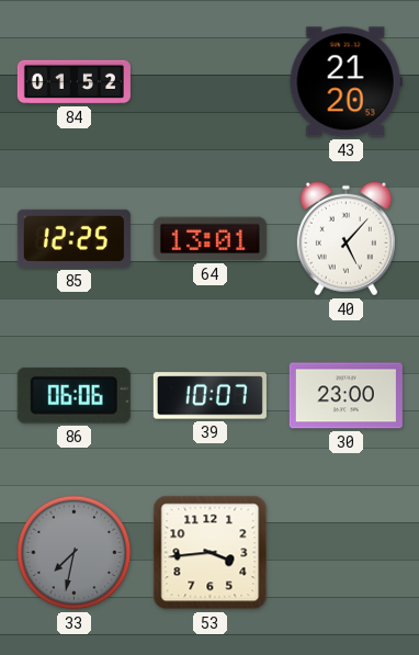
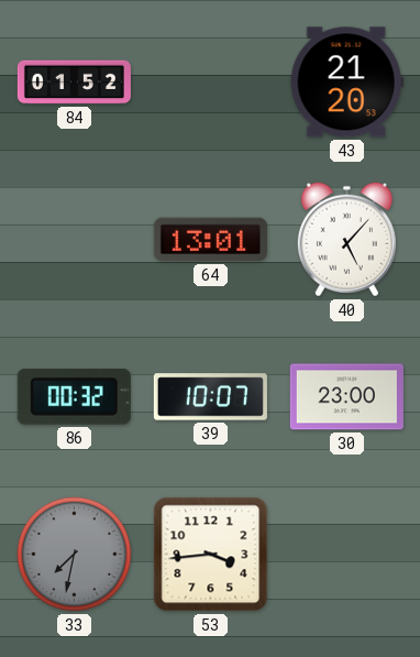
85: 12:25 -> none
86: 06:06 -> 00:32
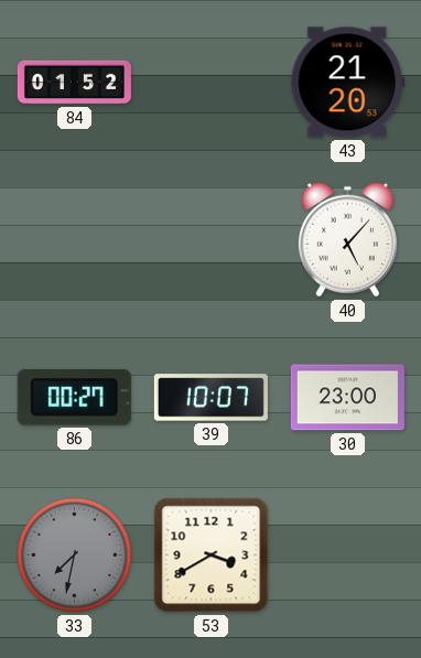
64: 13:01 -> none
86: 00:32 -> 00:27
53: 3:44 -> 3:40
